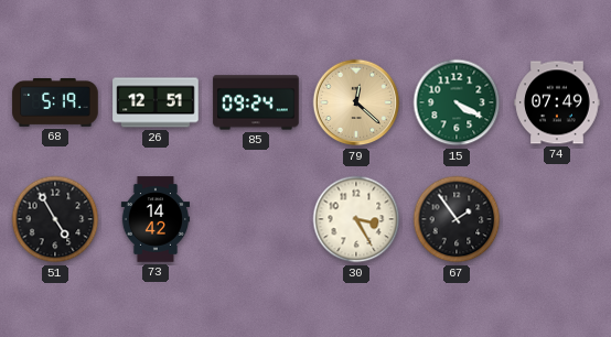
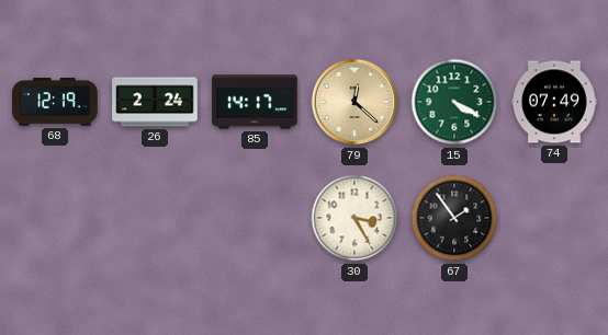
68: 5:19 -> 12:19
26: 12:51 -> 2:24
85: 09:24 -> 14:17
51: 4:55 -> none
73: 14:42 -> none
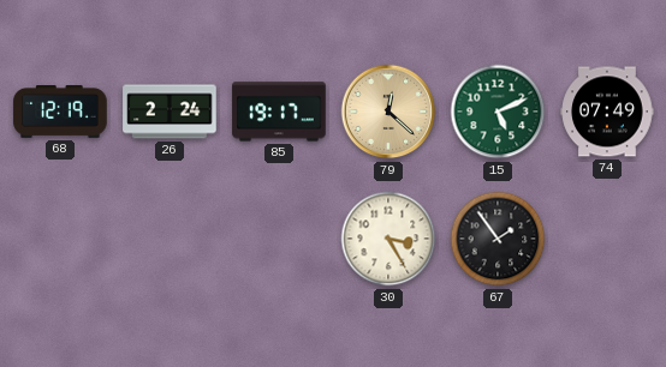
85: 14:17 -> 19:17
15: 4:20 -> 5:11
